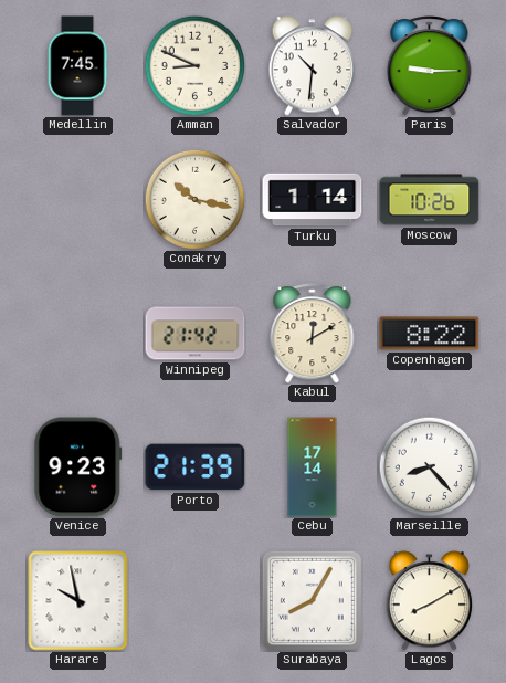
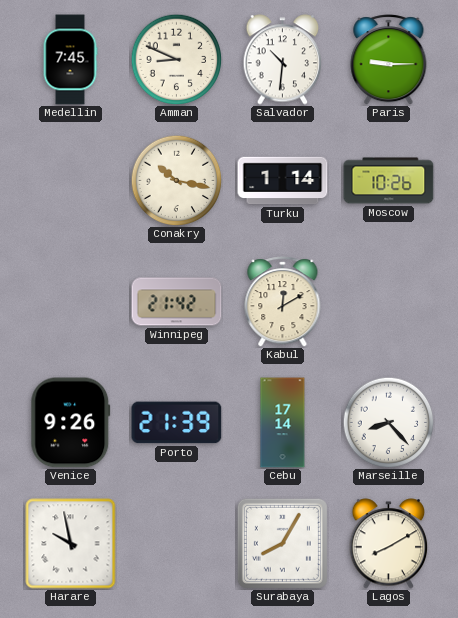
Copenhagen: 8:22 -> none
Venice: 9:23 -> 9:26
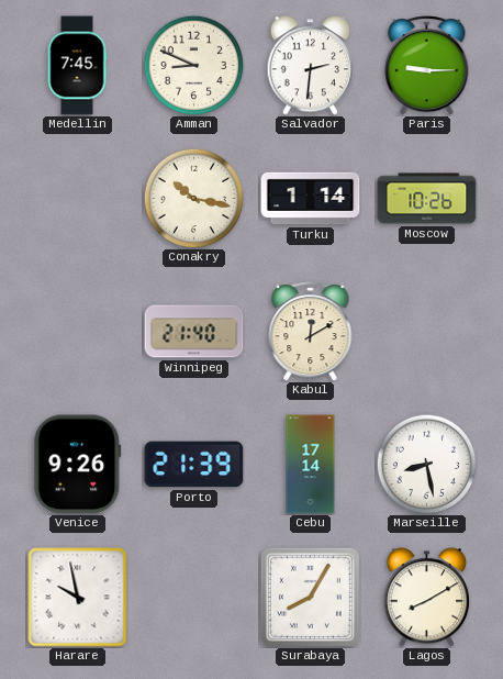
Salvador: 10:31 -> 2:31
Winnipeg: 21:42 -> 21:40
Marseille: 8:23 -> 8:28
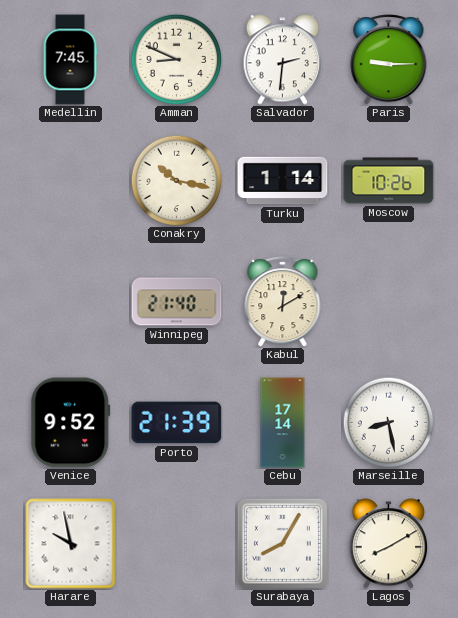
Venice: 9:26 -> 9:52
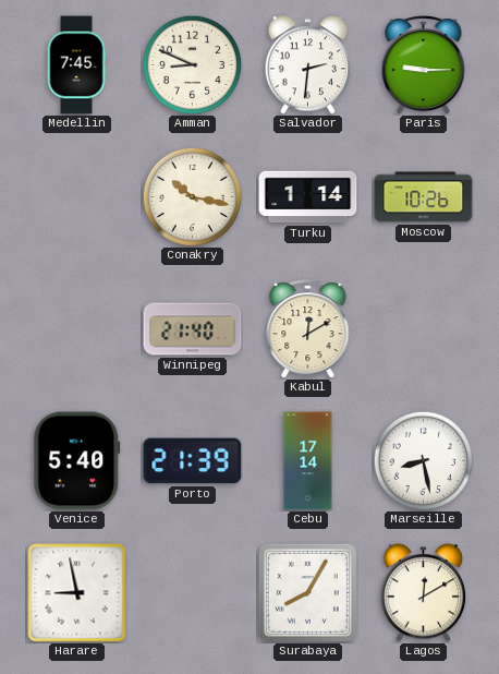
Venice: 9:52 -> 5:40
Harare: 9:58 -> 8:58
Lagos: 8:10 -> 12:10
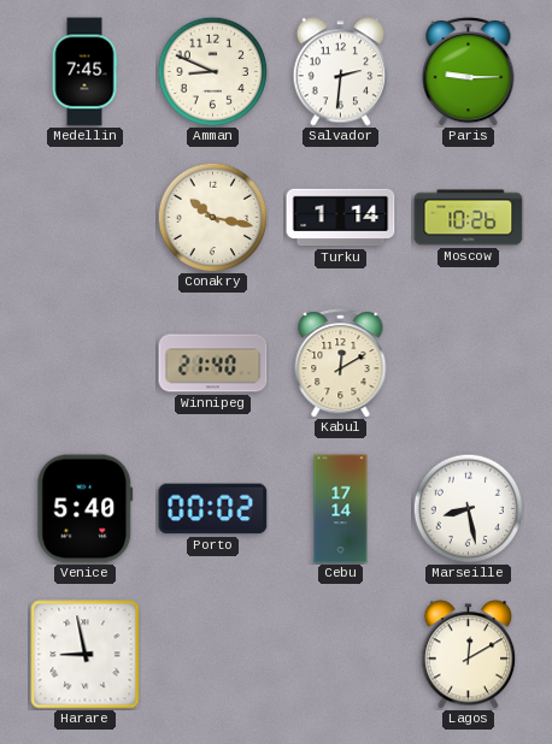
Porto: 21:39 -> 00:02
Surabaya: 8:05 -> none
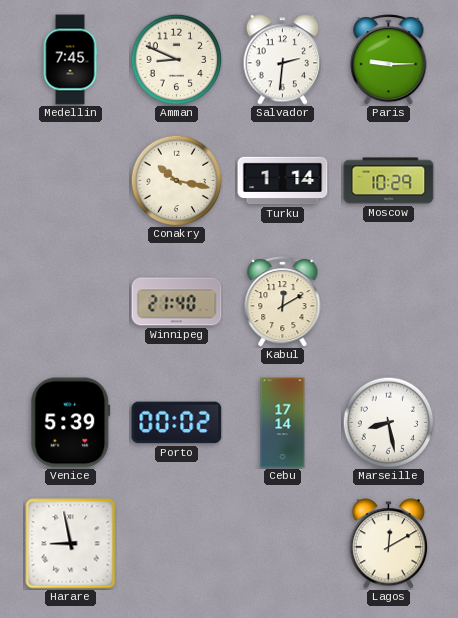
Moscow: 10:26 -> 10:29
Venice: 5:40 -> 5:39
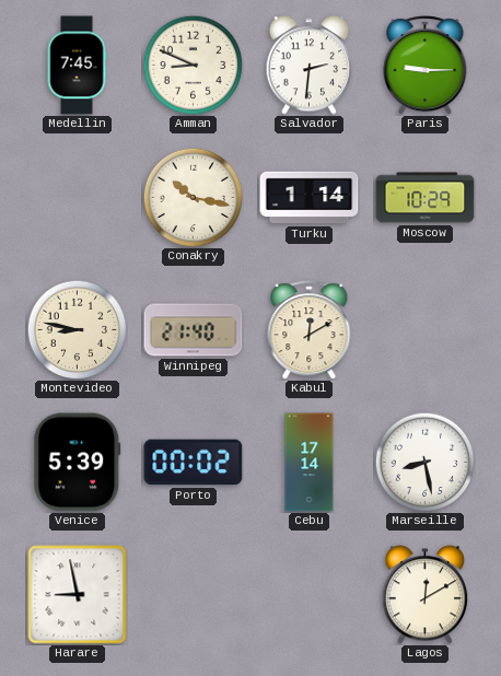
Montevideo: none -> 8:47
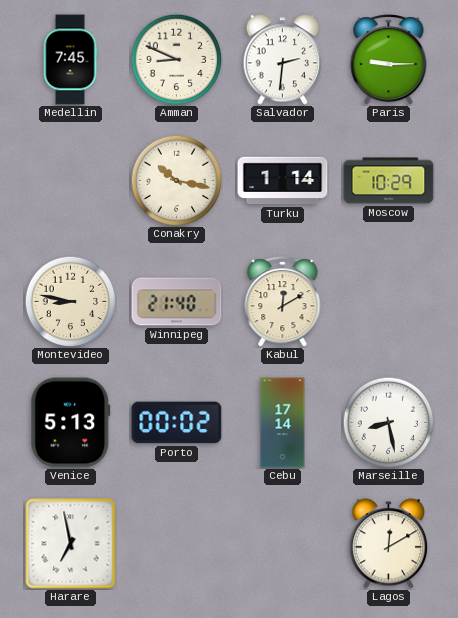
Venice: 5:39 -> 5:13
Harare: 8:58 -> 6:58
